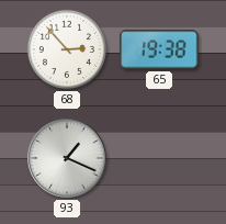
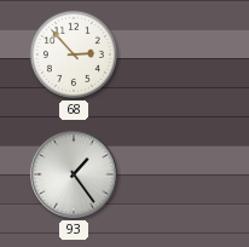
65: 19:38 -> none
93: 1:19 -> 1:24
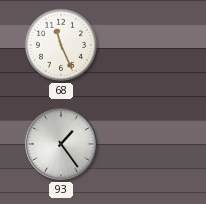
68: 2:53 -> 11:26
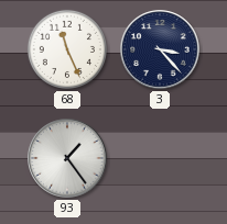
3: none -> 3:23
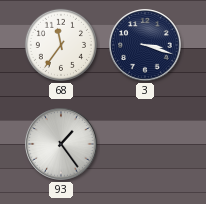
68: 11:26 -> 11:36
3: 3:23 -> 3:18
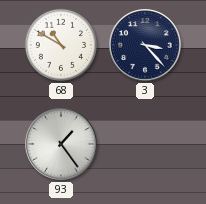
68: 11:36 -> 10:50
3: 3:18 -> 3:23
